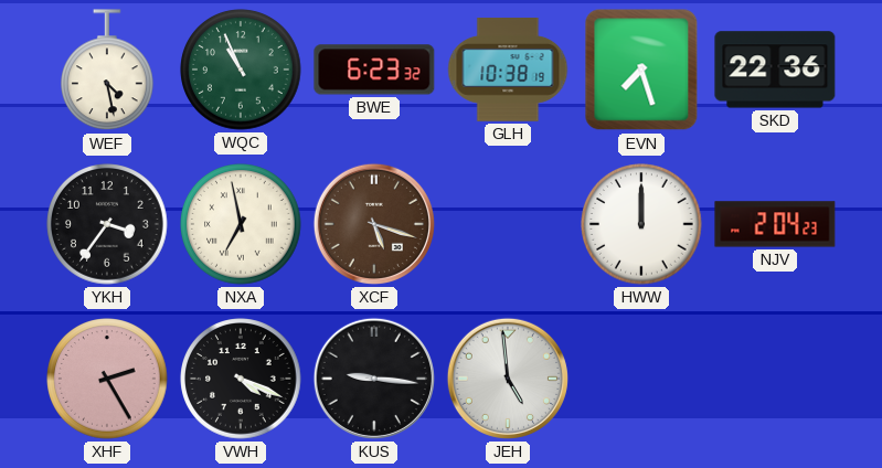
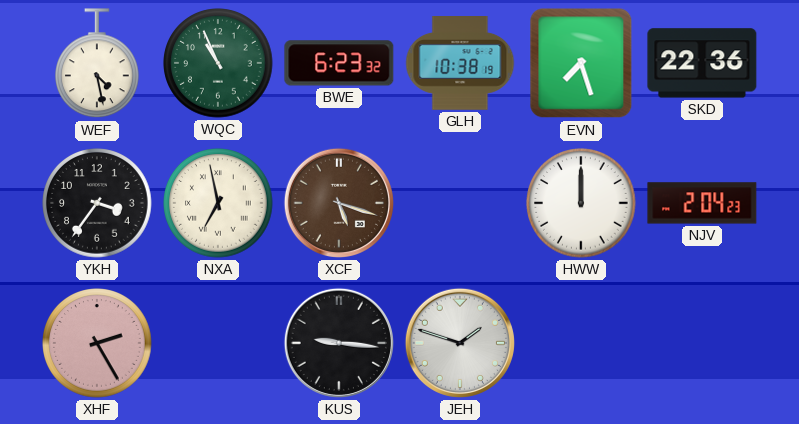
VWH: 4:19 -> none
JEH: 4:59 -> 1:48
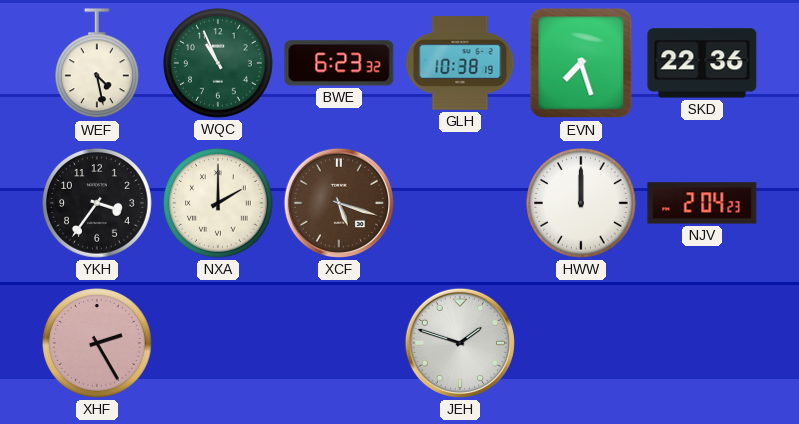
NXA: 6:58 -> 2:00
KUS: 9:16 -> none
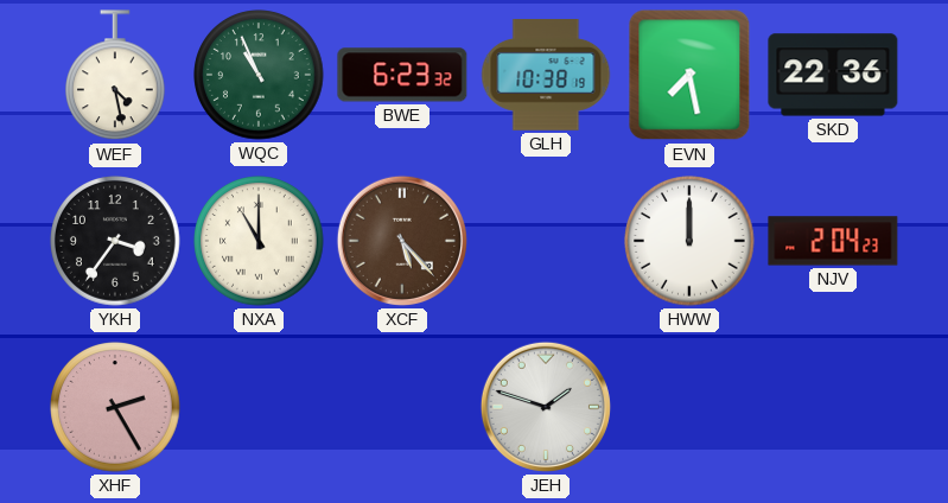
EVN: 7:27 -> 7:28
NXA: 2:00 -> 11:00
XCF: 5:18 -> 5:23
